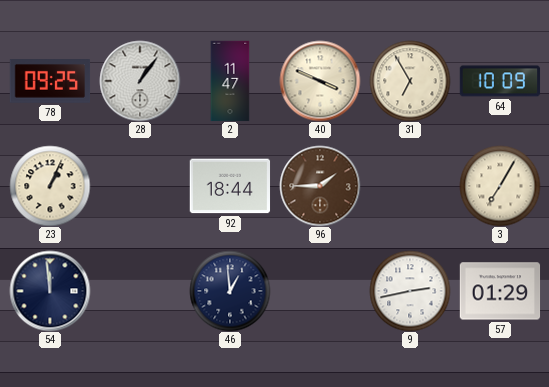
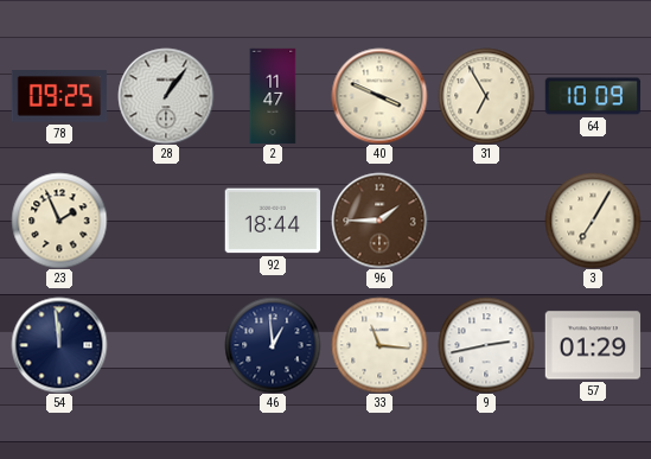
23: 1:04 -> 1:56
33: none -> 11:16
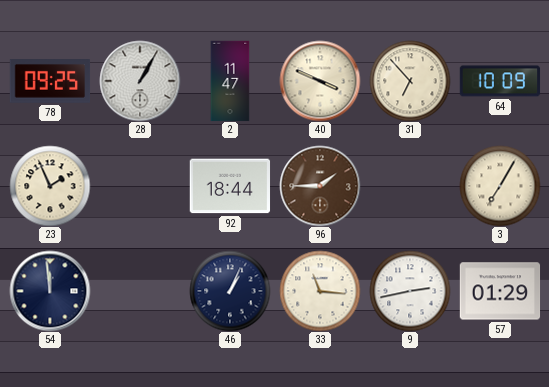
28: 1:06 -> 1:05
31: 6:55 -> 6:53
46: 12:59 -> 1:04
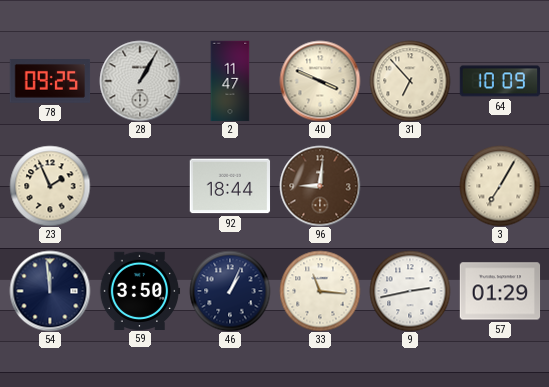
96: 1:45 -> 9:01
59: none -> 3:50
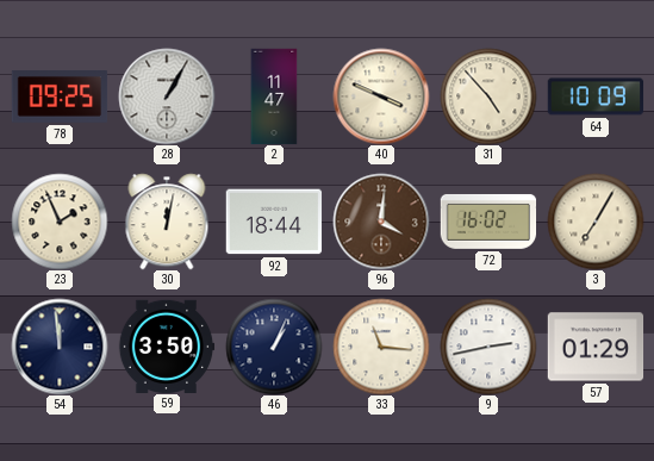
31: 6:53 -> 4:53
30: none -> 12:02
96: 9:01 -> 4:01
72: none -> 16:02
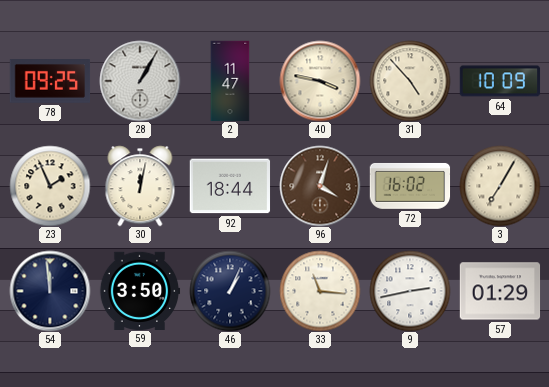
40: 3:49 -> 3:47
96: 4:01 -> 4:03
